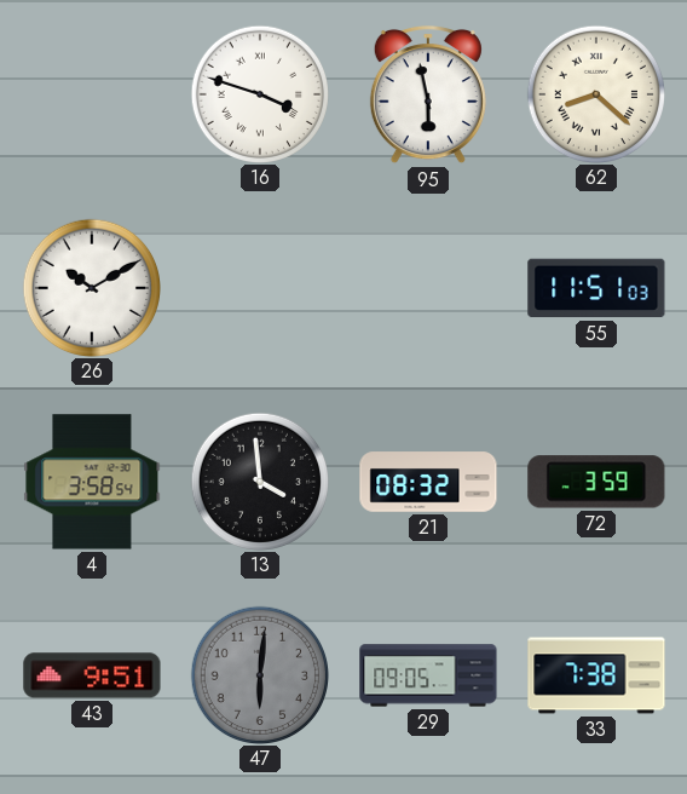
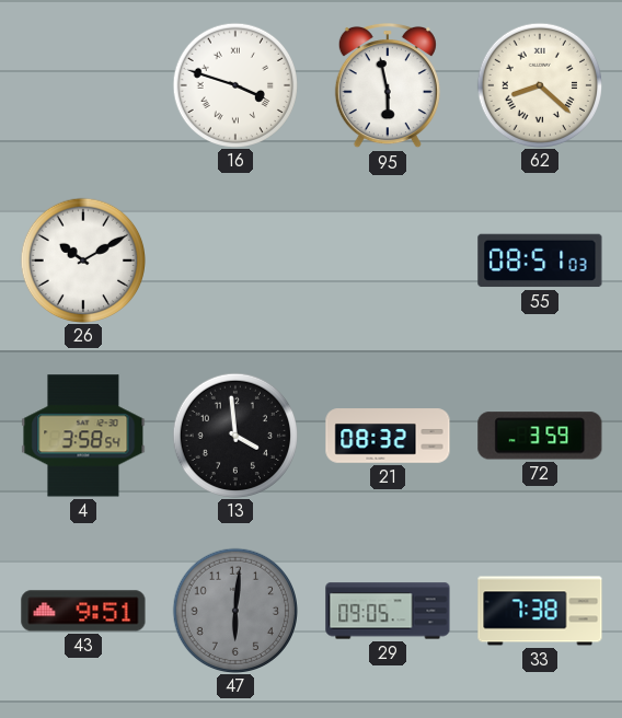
55: 11:51 -> 08:51
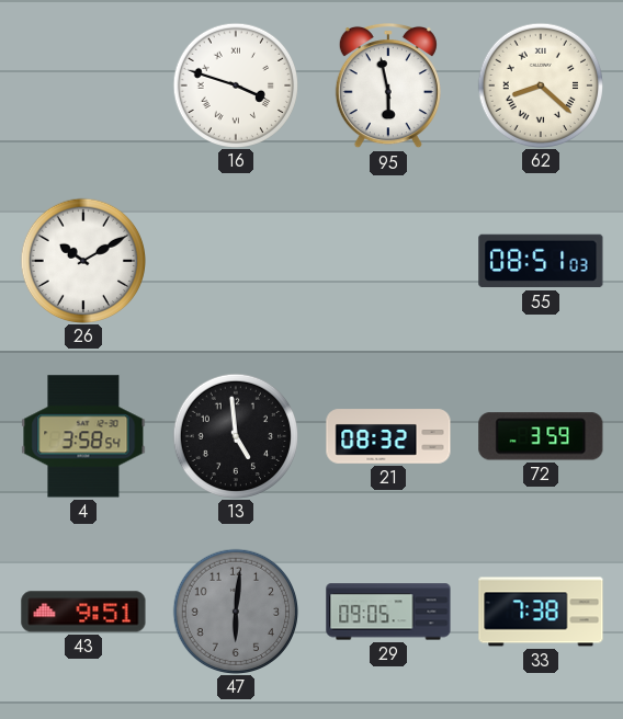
13: 3:59 -> 4:59
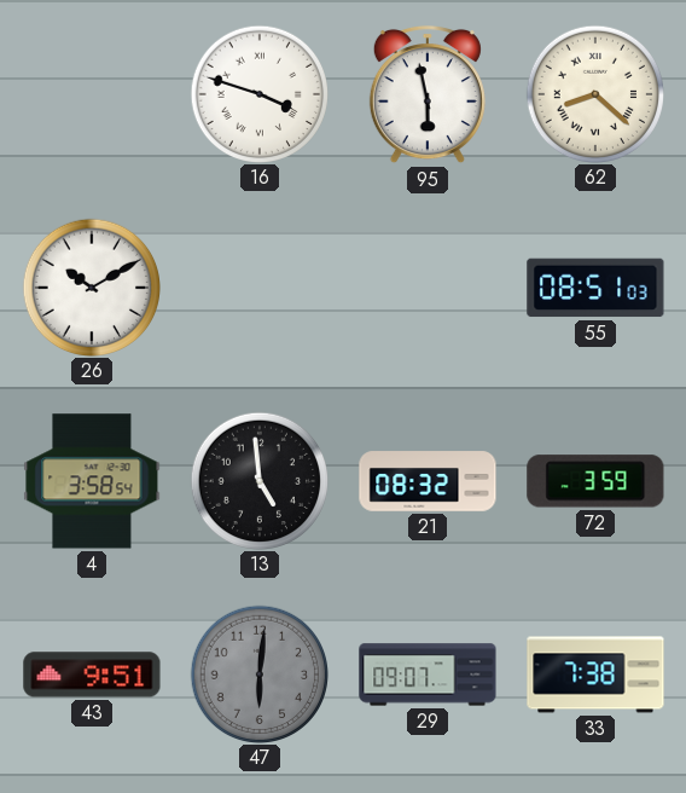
29: 09:05 -> 09:07
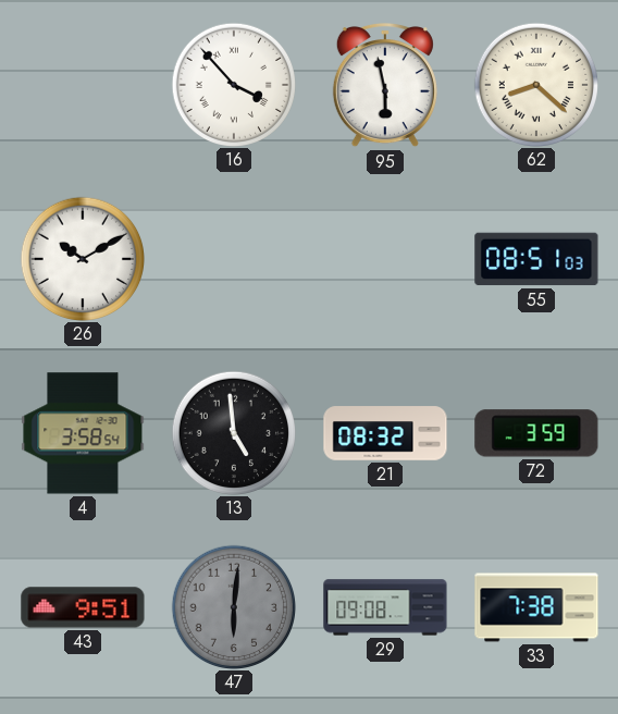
16: 3:48 -> 3:53
29: 09:07 -> 09:08
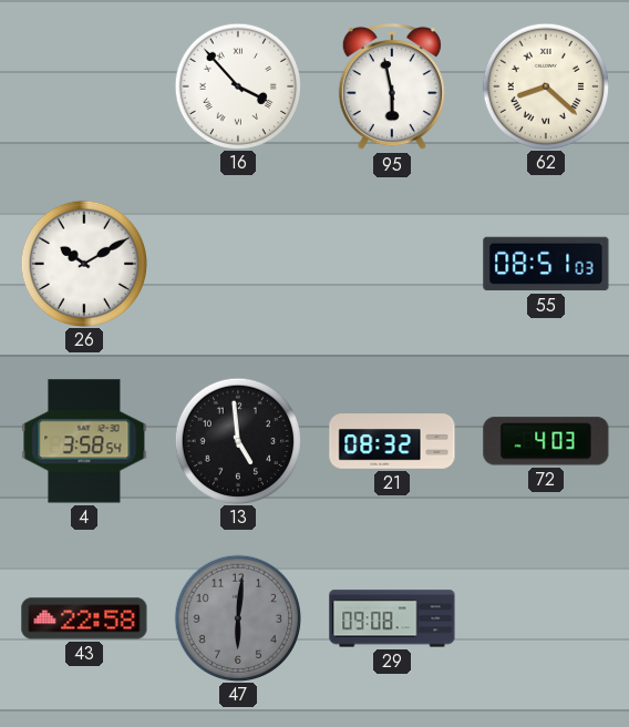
72: 3:59 -> 4:03
43: 9:51 -> 22:58
33: 7:38 -> none
